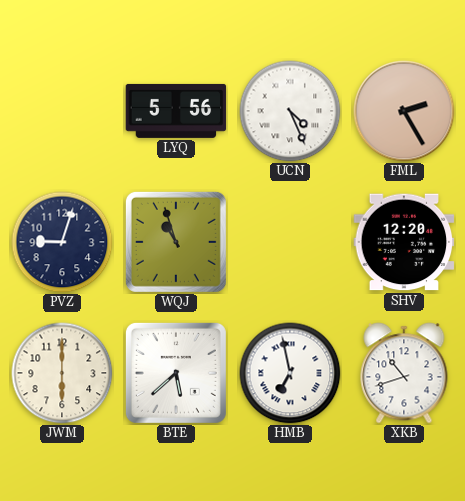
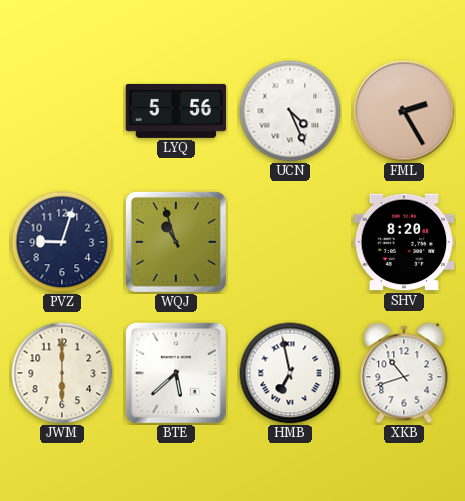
SHV: 12:20 -> 8:20
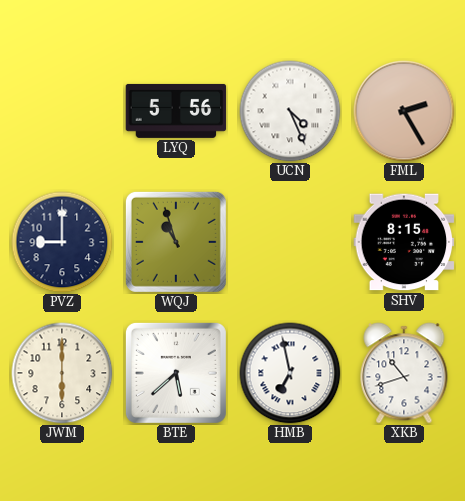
PVZ: 9:03 -> 9:00
SHV: 8:20 -> 8:15
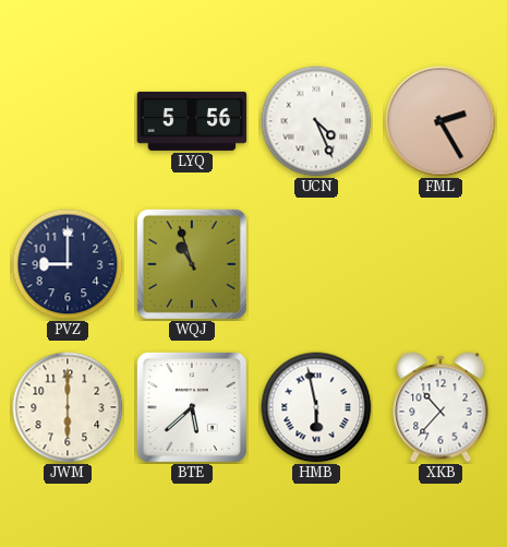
SHV: 8:15 -> none
HMB: 6:58 -> 5:58
XKB: 10:42 -> 10:37
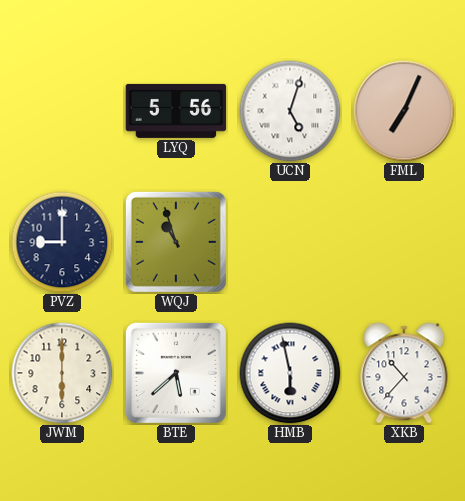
UCN: 4:26 -> 5:03
FML: 2:25 -> 7:04
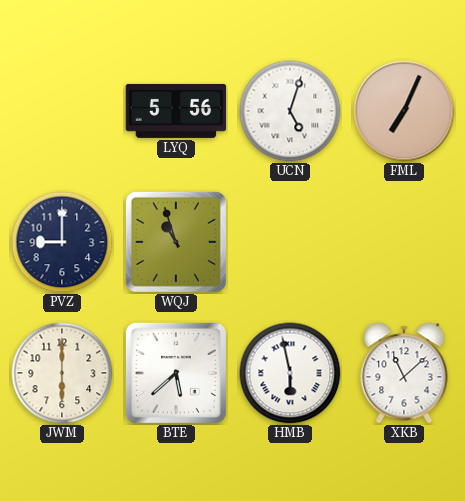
XKB: 10:37 -> 11:08
